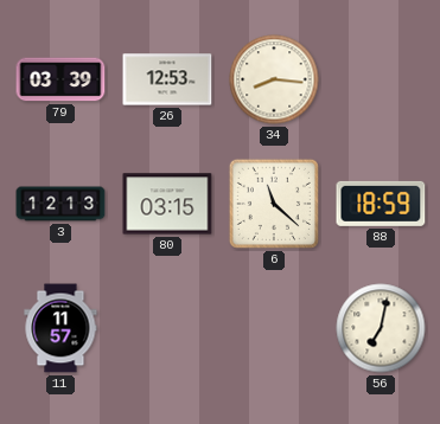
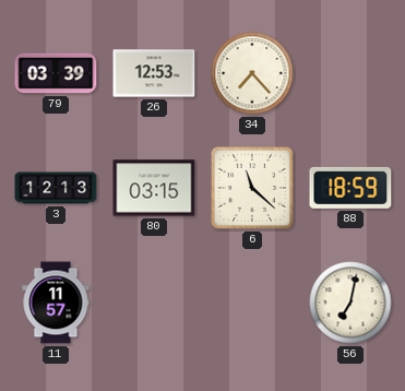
34: 8:16 -> 7:23
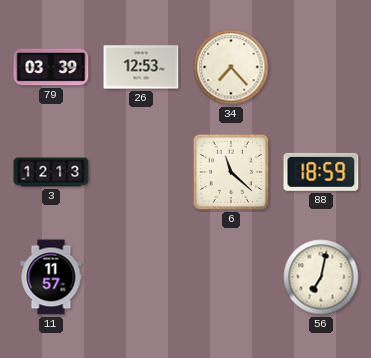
80: 03:15 -> none
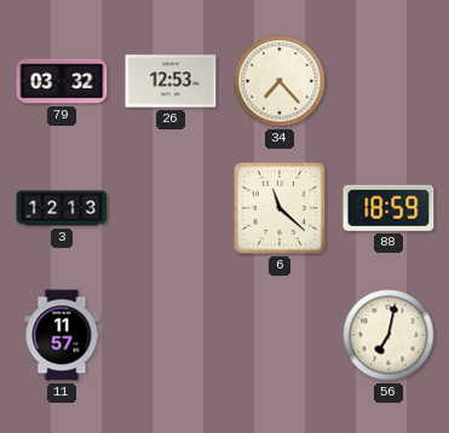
79: 03:39 -> 03:32
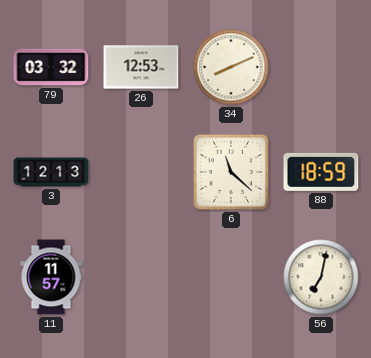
34: 7:23 -> 8:11
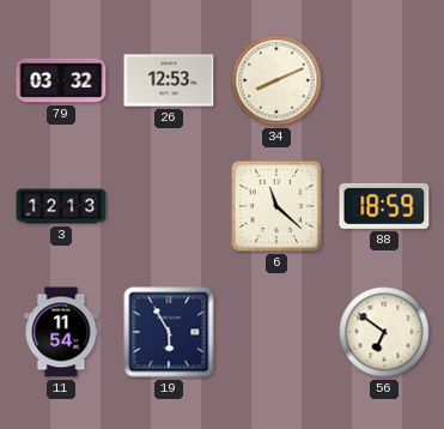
11: 11:57 -> 11:54
19: none -> 5:55
56: 7:02 -> 6:51
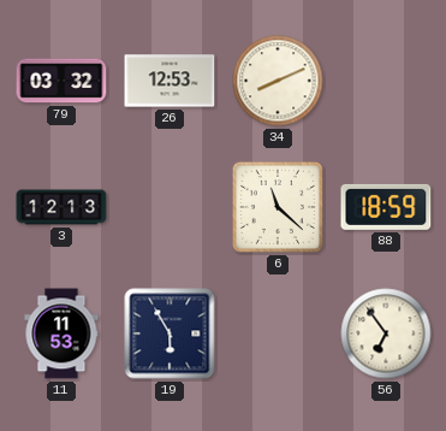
11: 11:54 -> 11:53
56: 6:51 -> 6:54
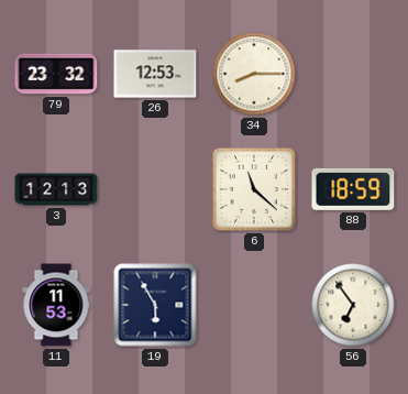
79: 03:32 -> 23:32
34: 8:11 -> 8:15
